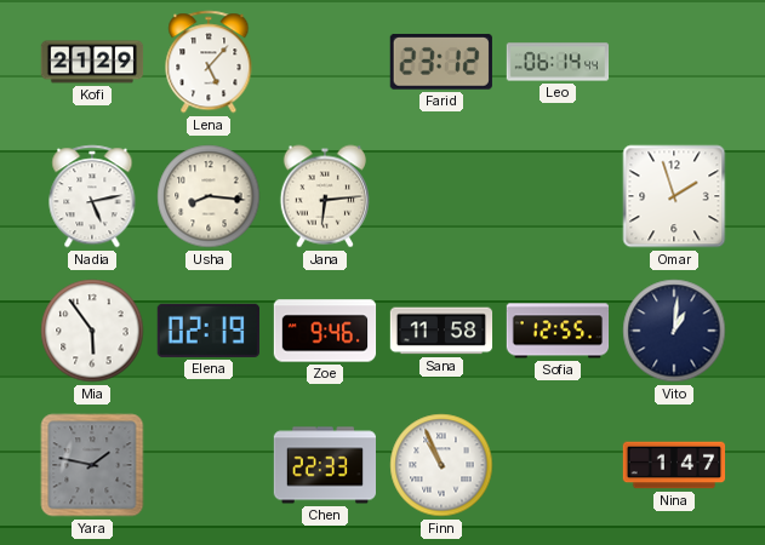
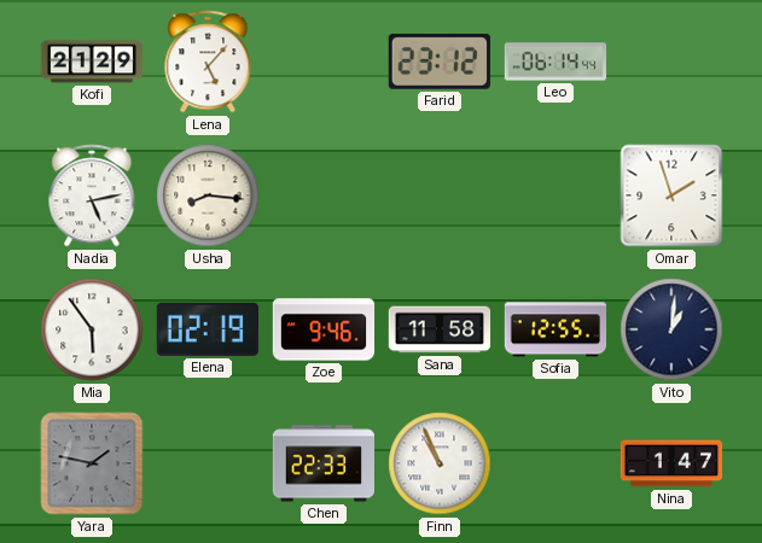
Jana: 6:14 -> none
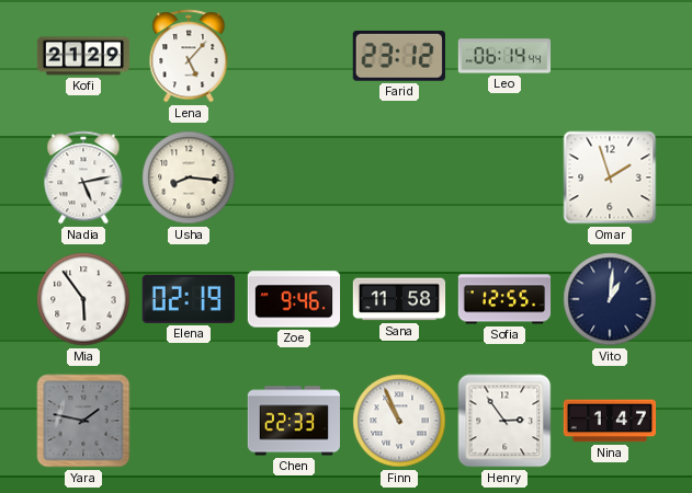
Henry: none -> 2:54
